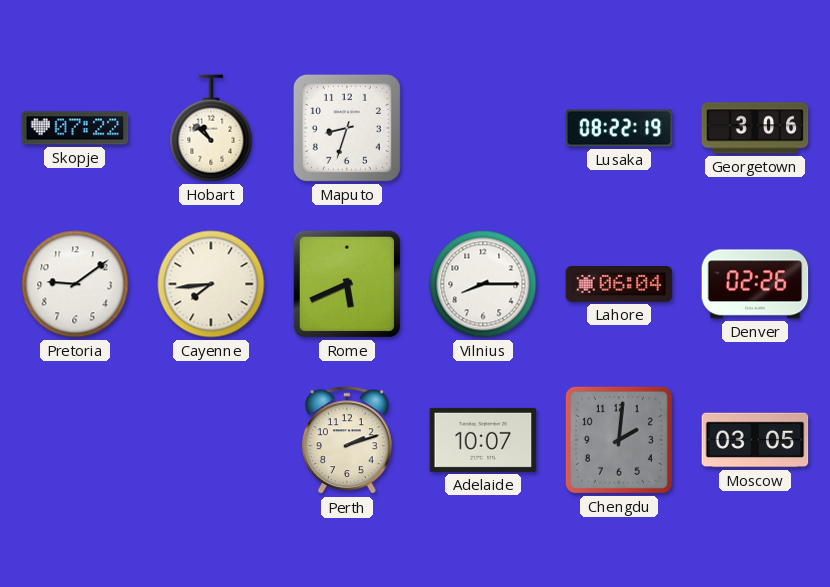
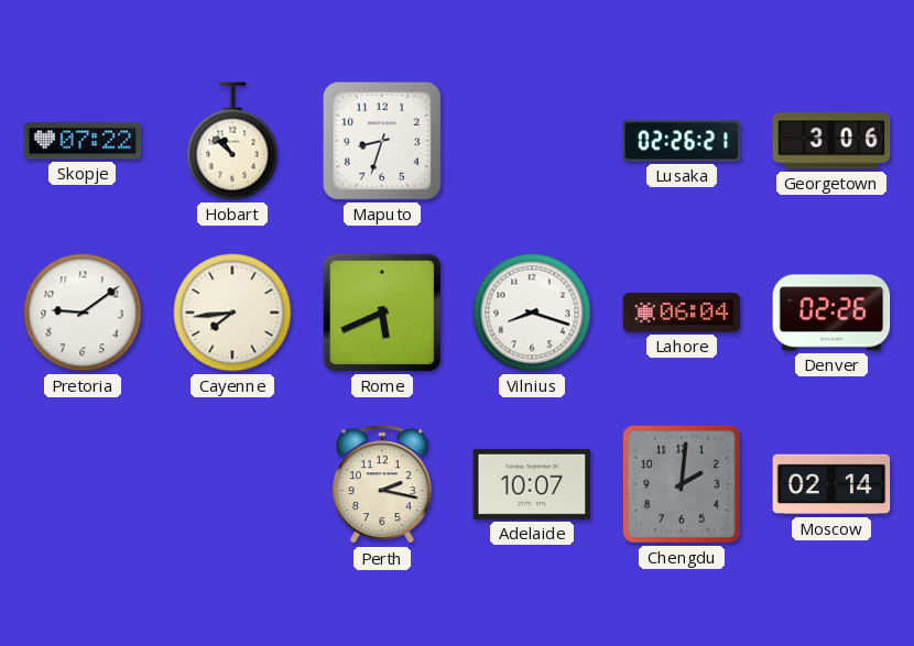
Lusaka: 08:22 -> 02:26
Vilnius: 8:15 -> 8:18
Perth: 2:12 -> 2:17
Moscow: 03:05 -> 02:14
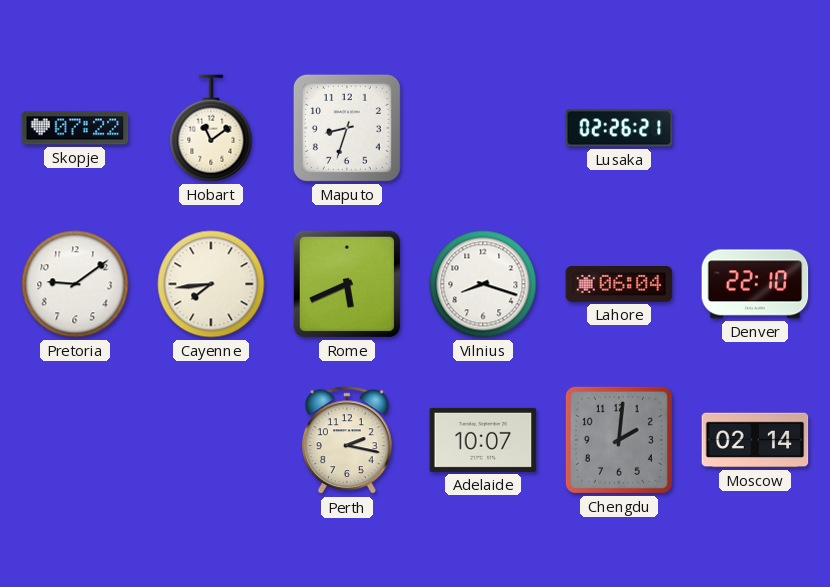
Hobart: 10:52 -> 11:09
Georgetown: 3:06 -> none
Denver: 02:26 -> 22:10
